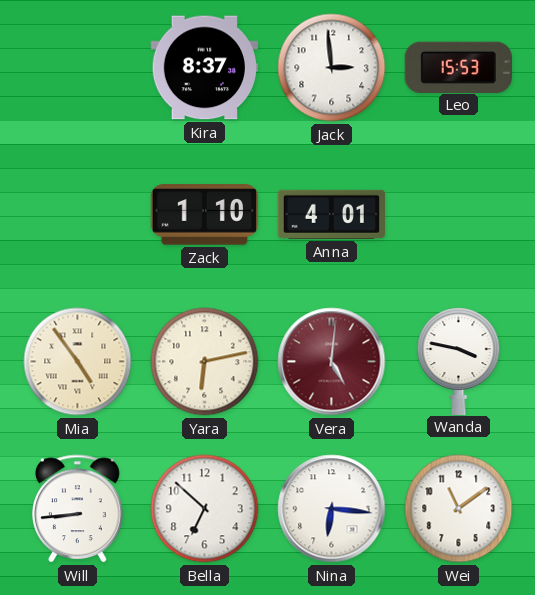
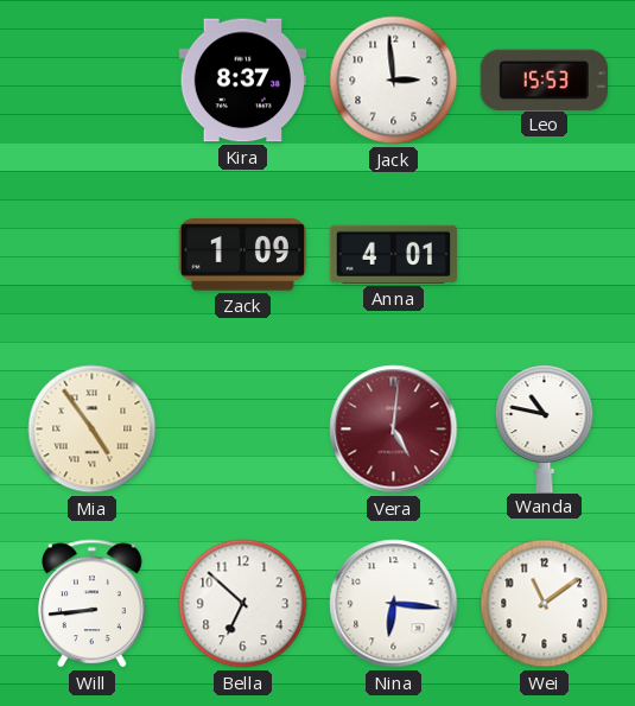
Zack: 1:10 -> 1:09
Yara: 6:13 -> none
Wanda: 3:47 -> 10:47
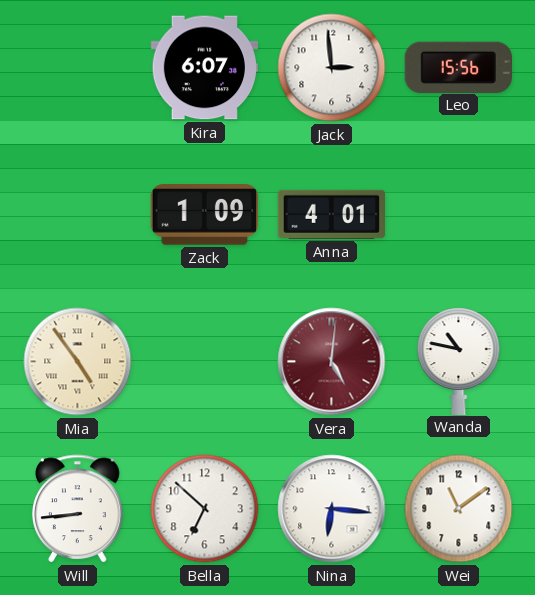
Kira: 8:37 -> 6:07
Leo: 15:53 -> 15:56
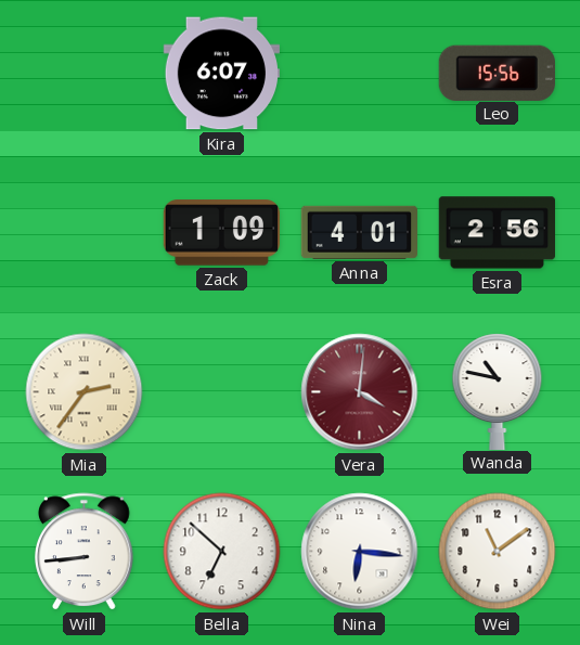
Jack: 2:59 -> none
Esra: none -> 2:56
Mia: 4:54 -> 2:36
Vera: 5:01 -> 4:01
